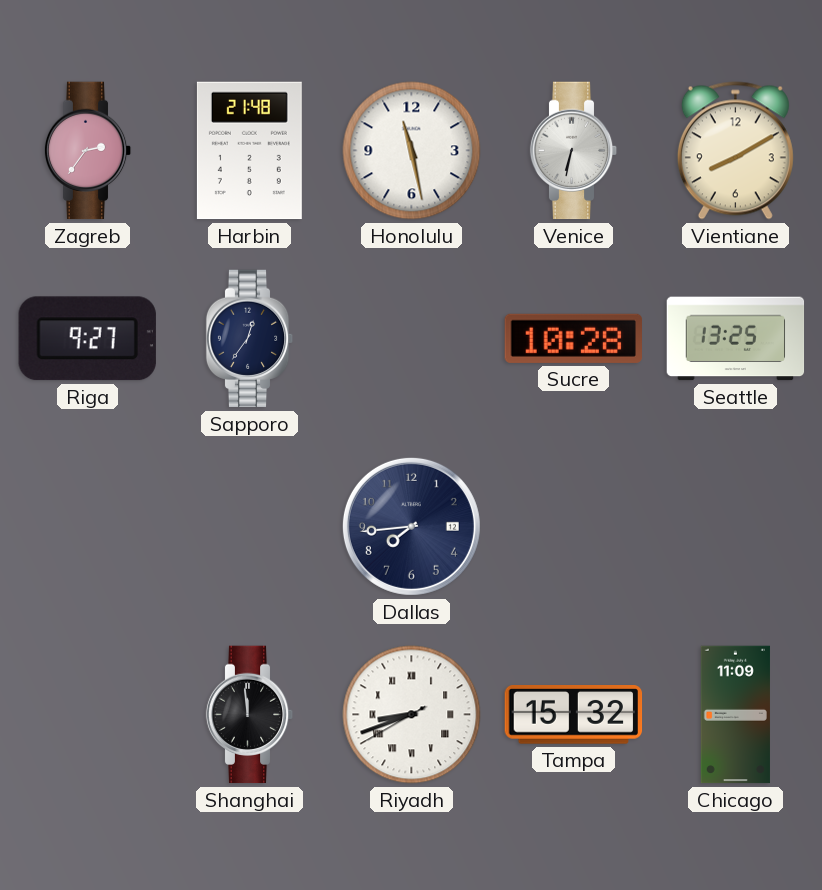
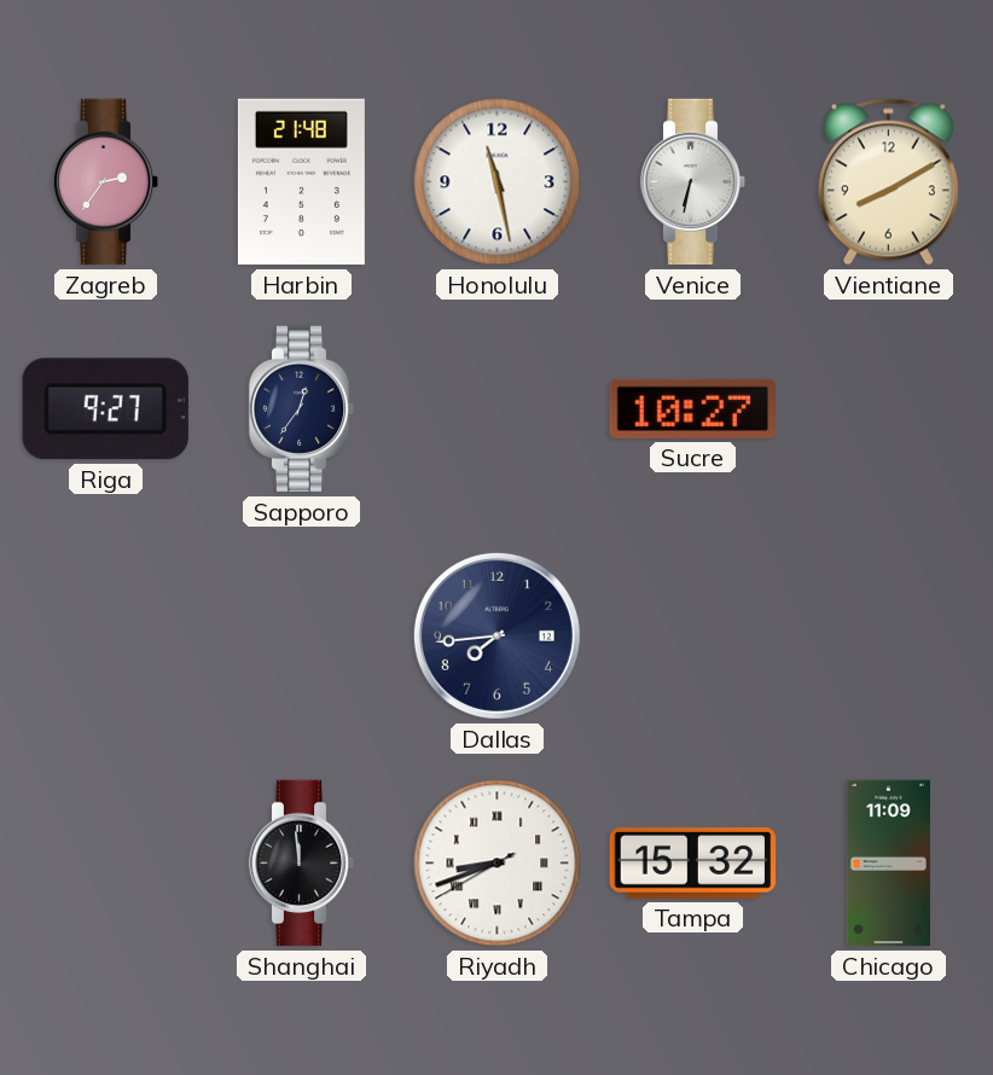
Sucre: 10:28 -> 10:27
Seattle: 13:25 -> none
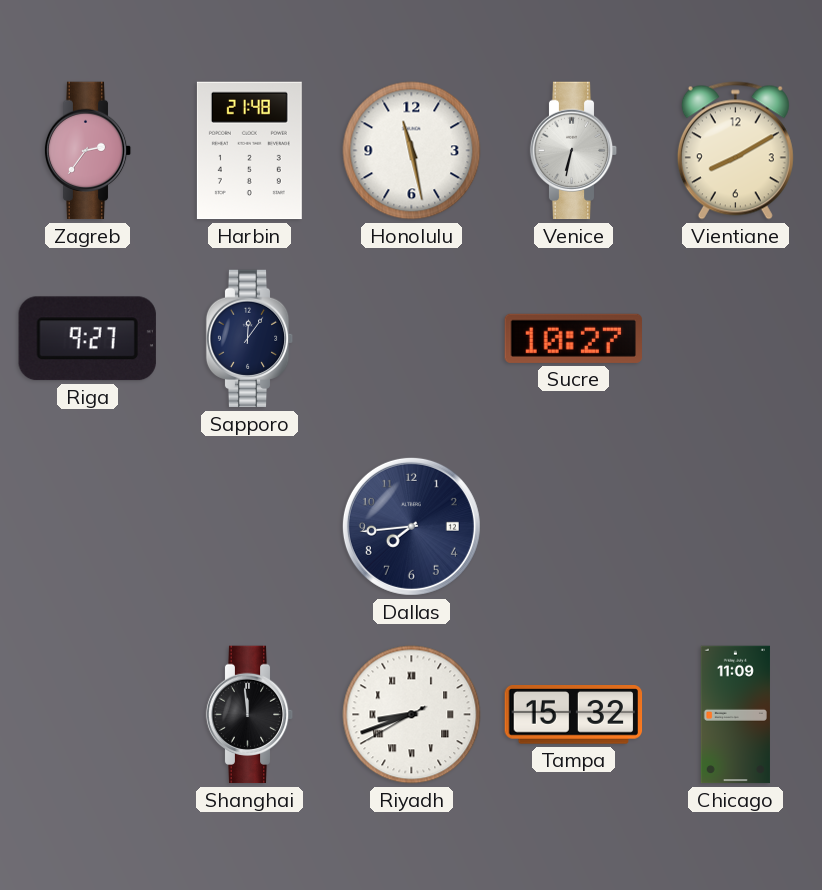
Sapporo: 12:36 -> 12:06
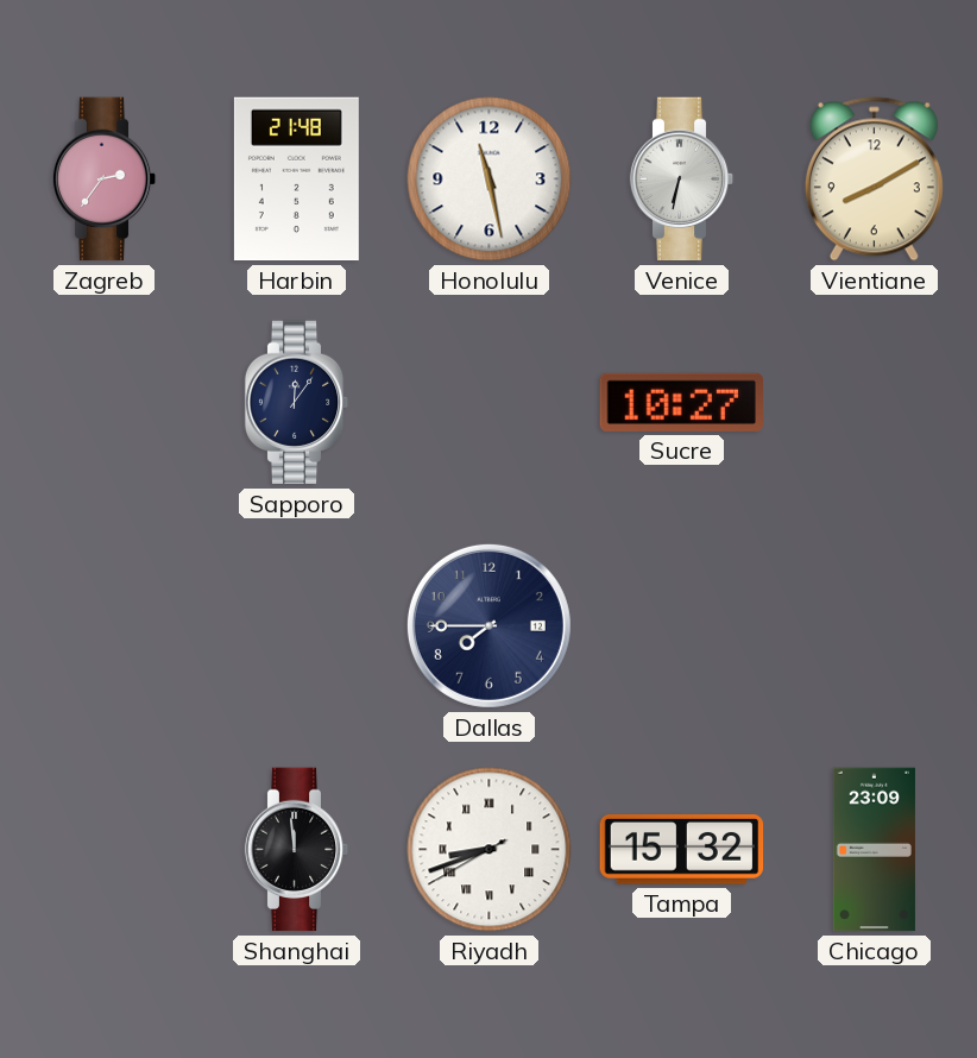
Riga: 9:27 -> none
Dallas: 7:44 -> 7:45
Chicago: 11:09 -> 23:09
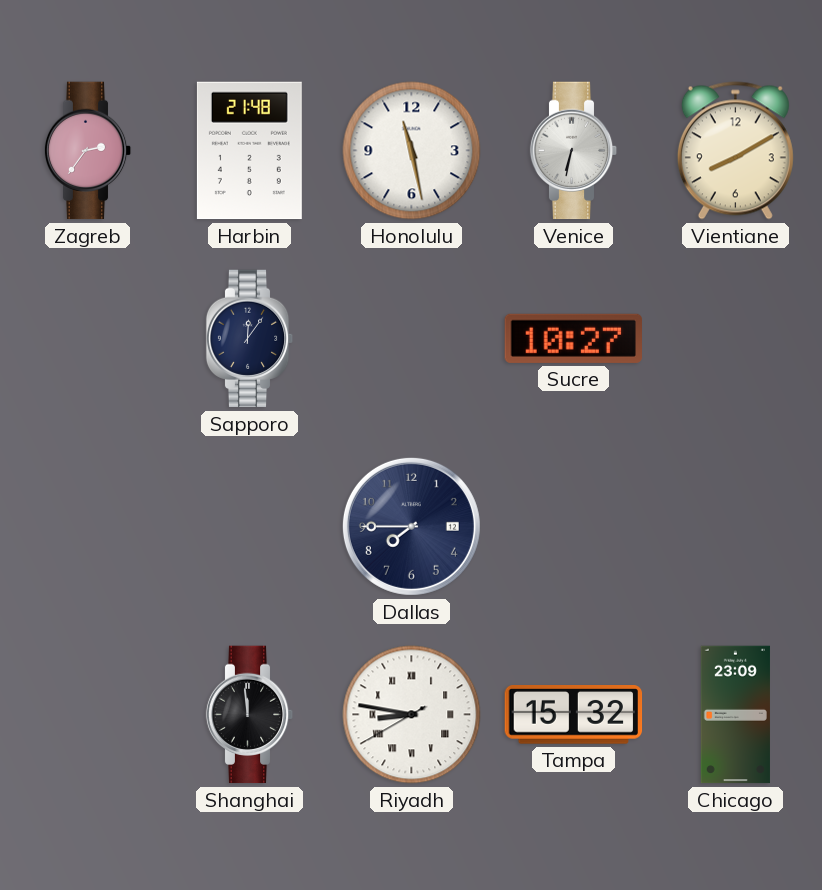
Riyadh: 8:41 -> 8:46
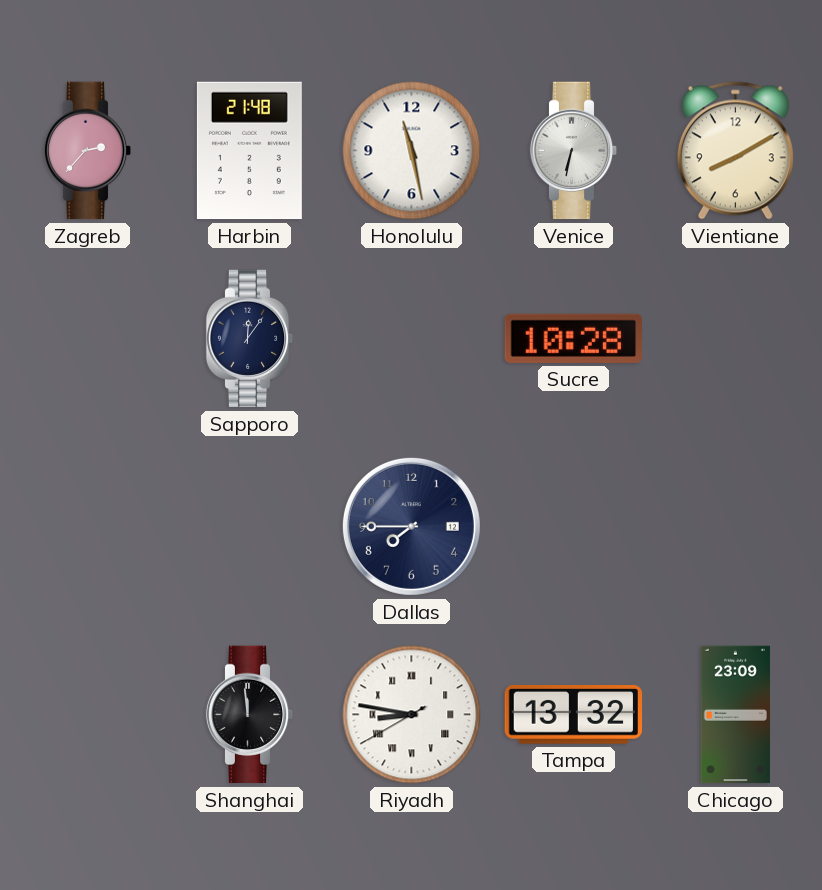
Zagreb: 2:36 -> 2:37
Sucre: 10:27 -> 10:28
Tampa: 15:32 -> 13:32
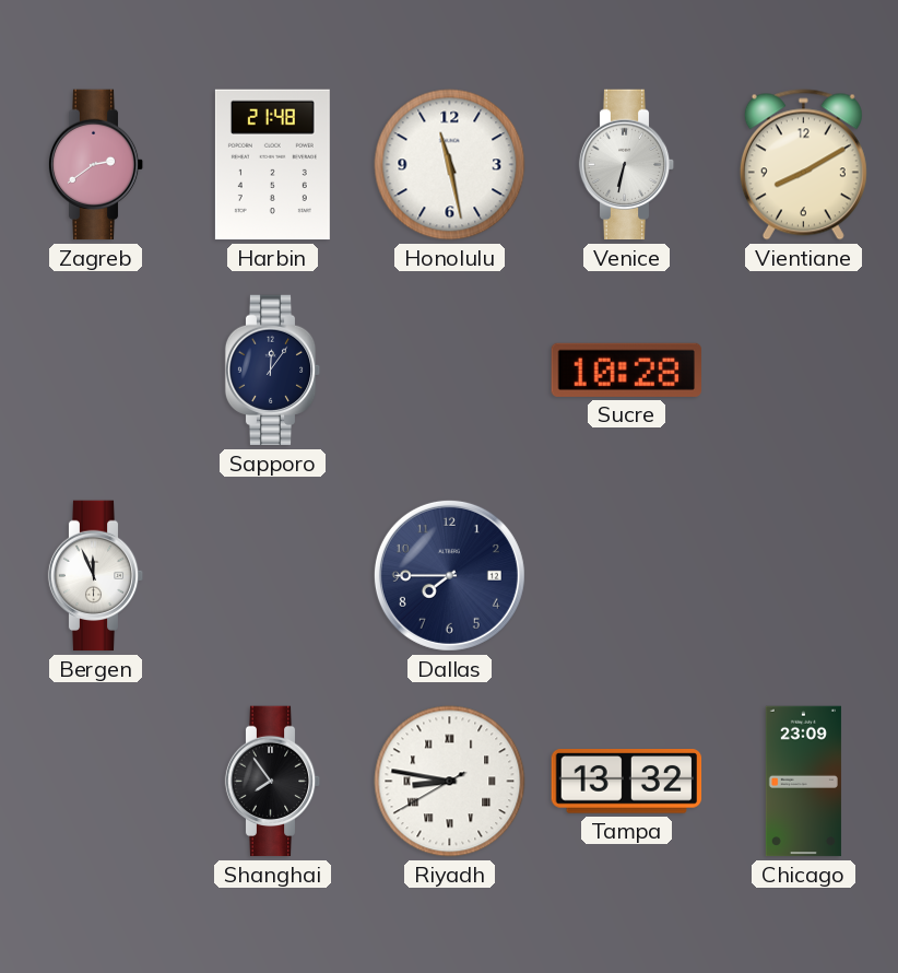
Zagreb: 2:37 -> 2:39
Bergen: none -> 11:56
Shanghai: 11:59 -> 7:54
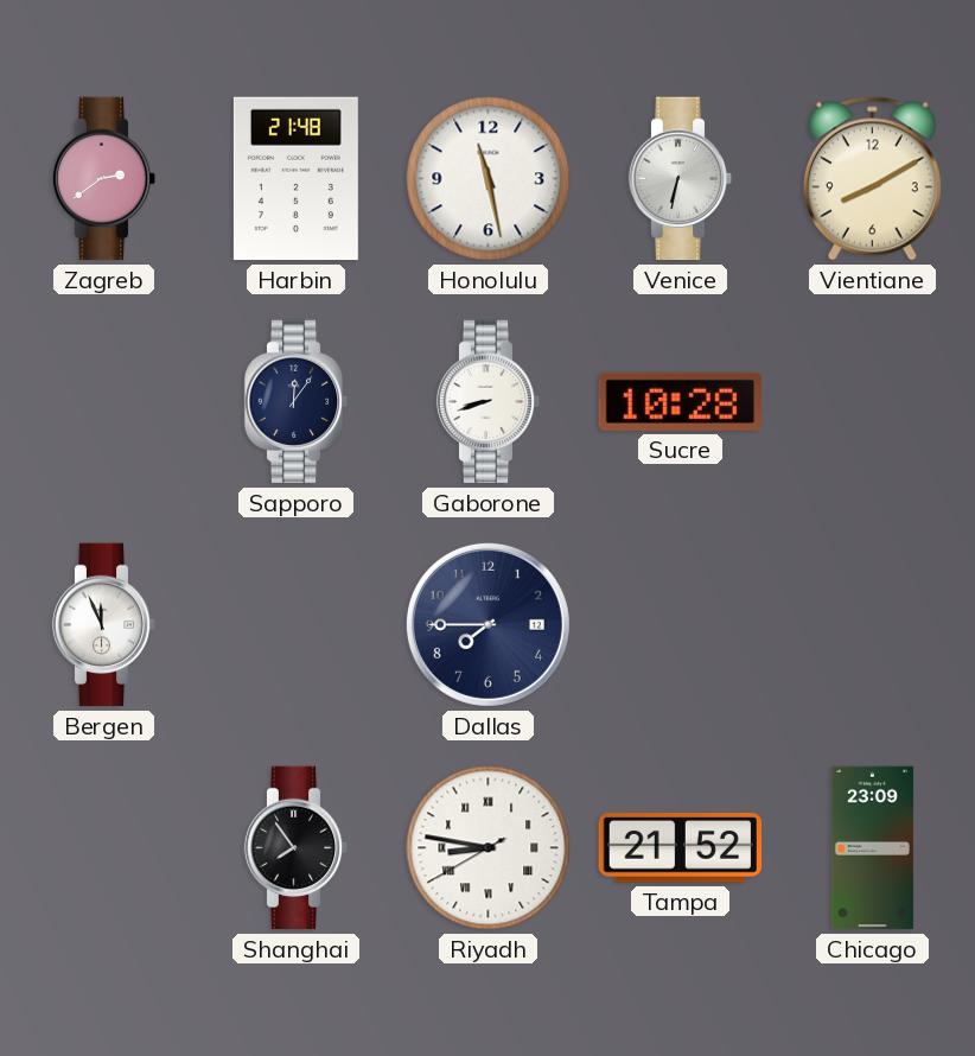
Gaborone: none -> 8:42
Tampa: 13:32 -> 21:52
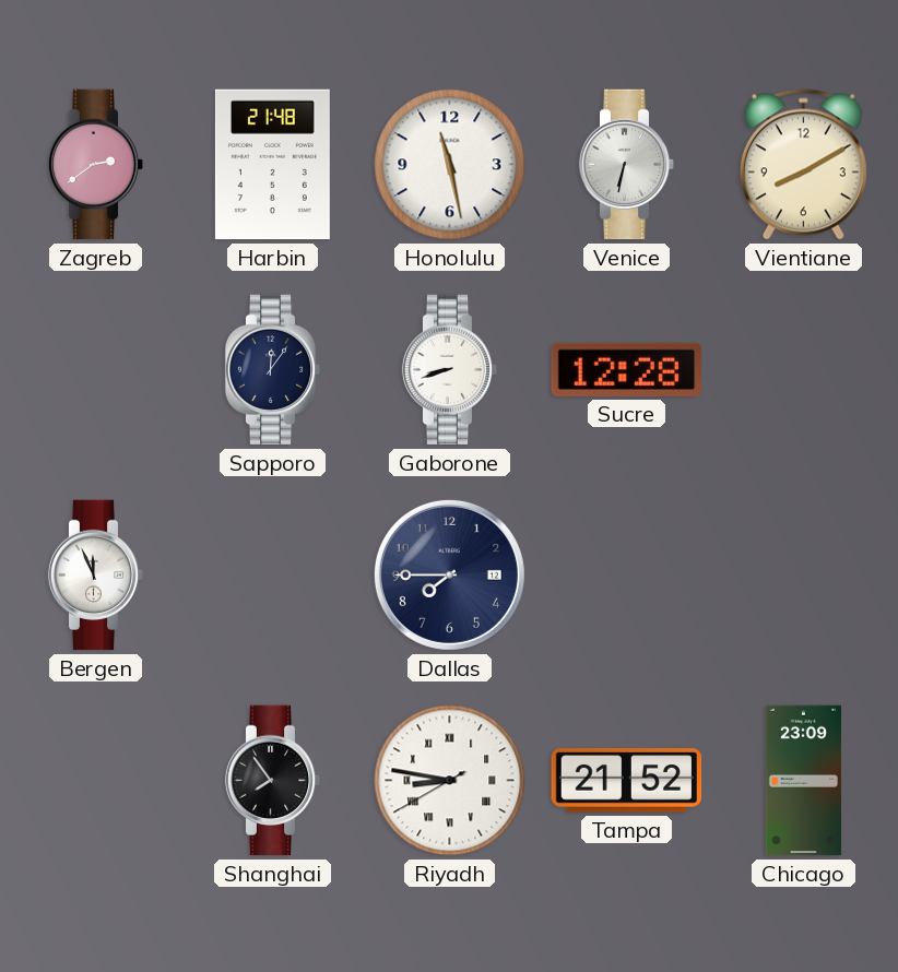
Sucre: 10:28 -> 12:28
